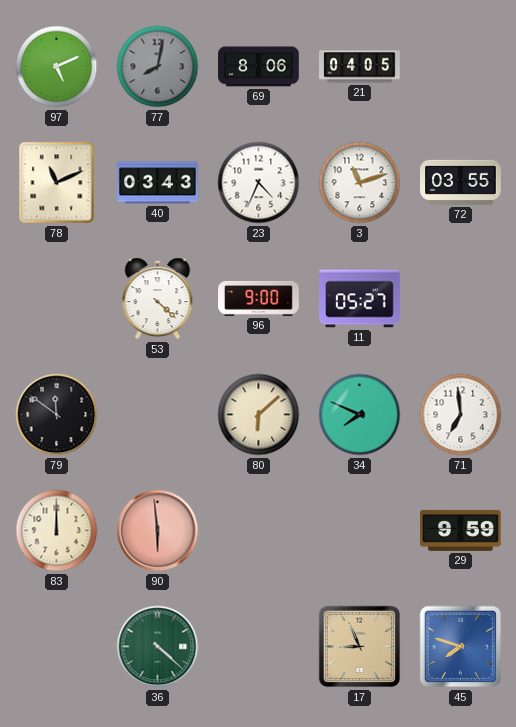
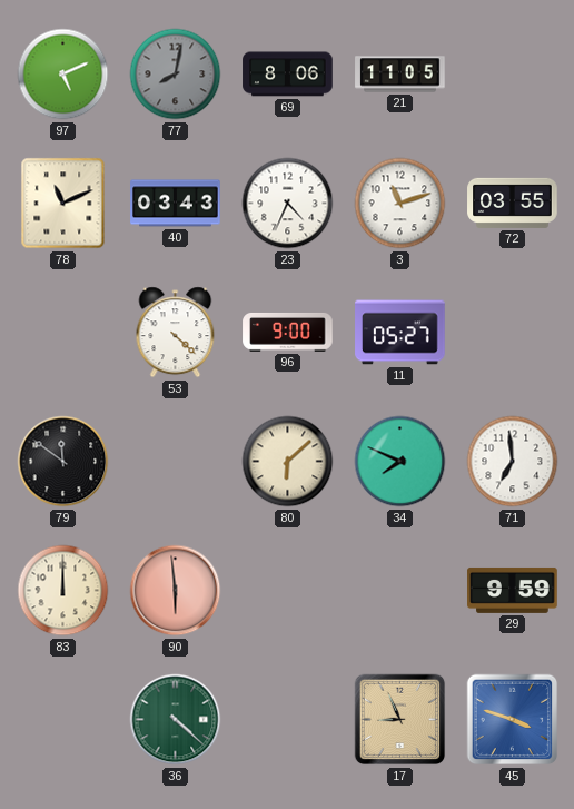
21: 04:05 -> 11:05
45: 7:48 -> 3:48
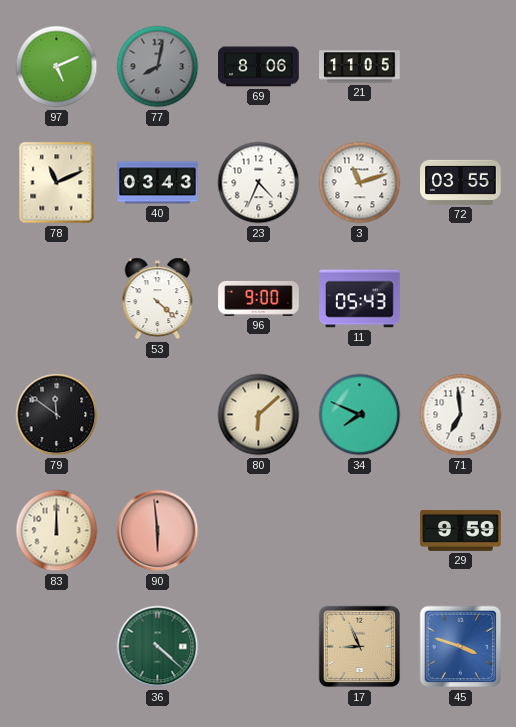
11: 05:27 -> 05:43
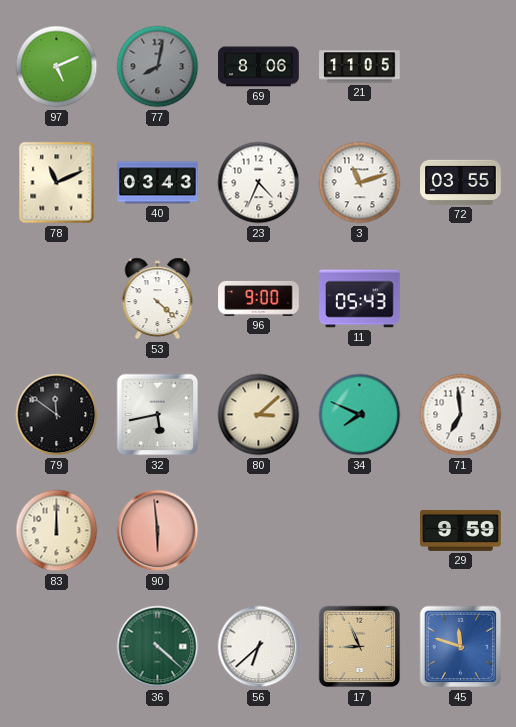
32: none -> 5:43
80: 6:08 -> 3:08
56: none -> 6:38
45: 3:48 -> 11:48
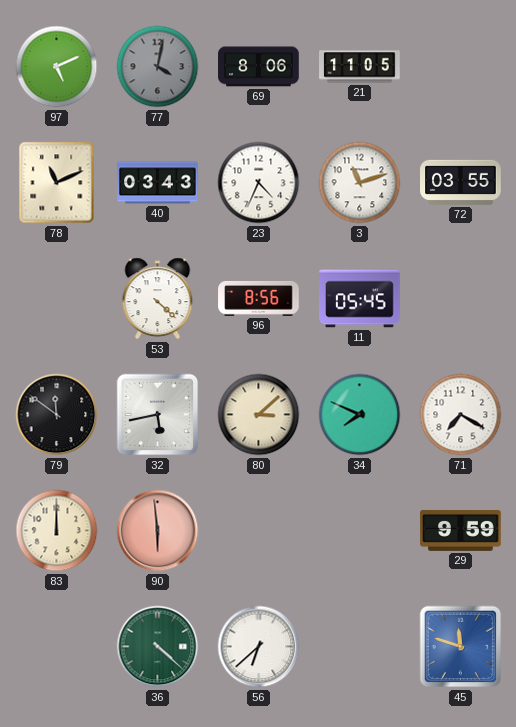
77: 8:02 -> 4:02
96: 9:00 -> 8:56
11: 05:43 -> 05:45
71: 6:59 -> 7:20
17: 8:56 -> none
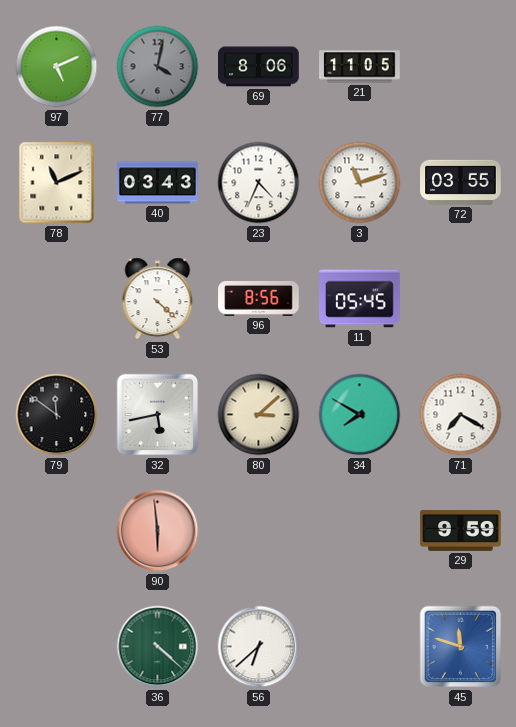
34: 7:49 -> 7:50
83: 12:00 -> none
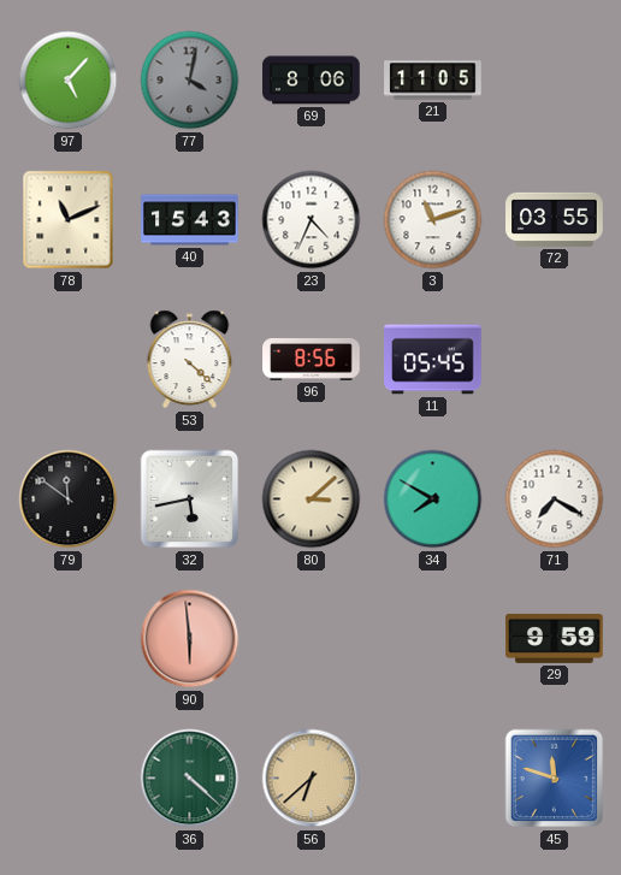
97: 5:11 -> 5:07
40: 03:43 -> 15:43
56 dial: white -> champagne
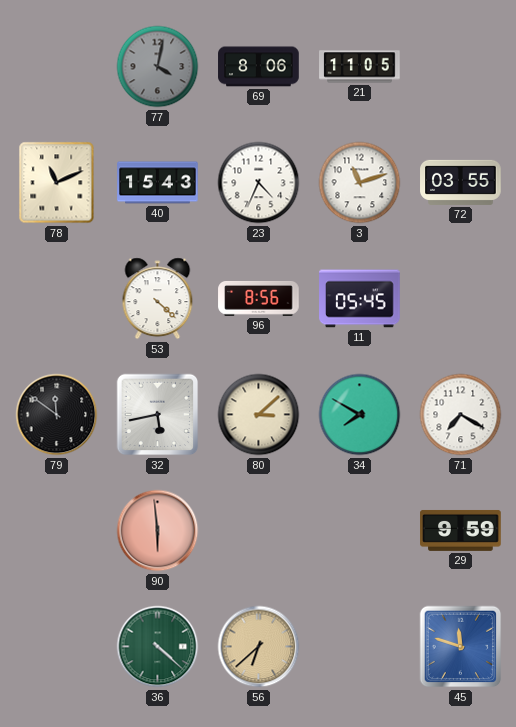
97: 5:07 -> none
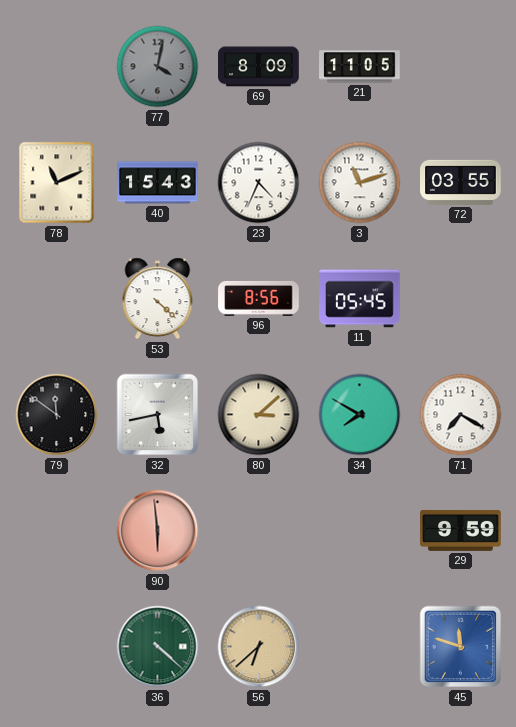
69: 8:06 -> 8:09
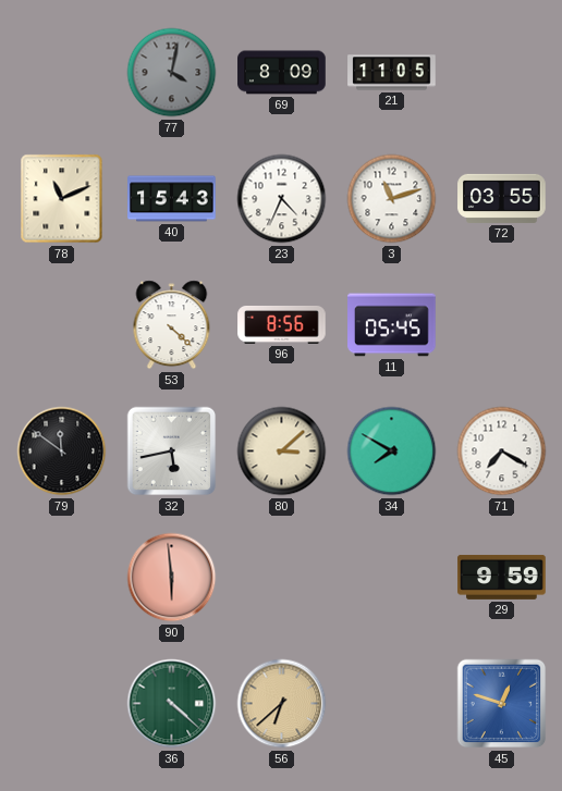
45: 11:48 -> 12:48
